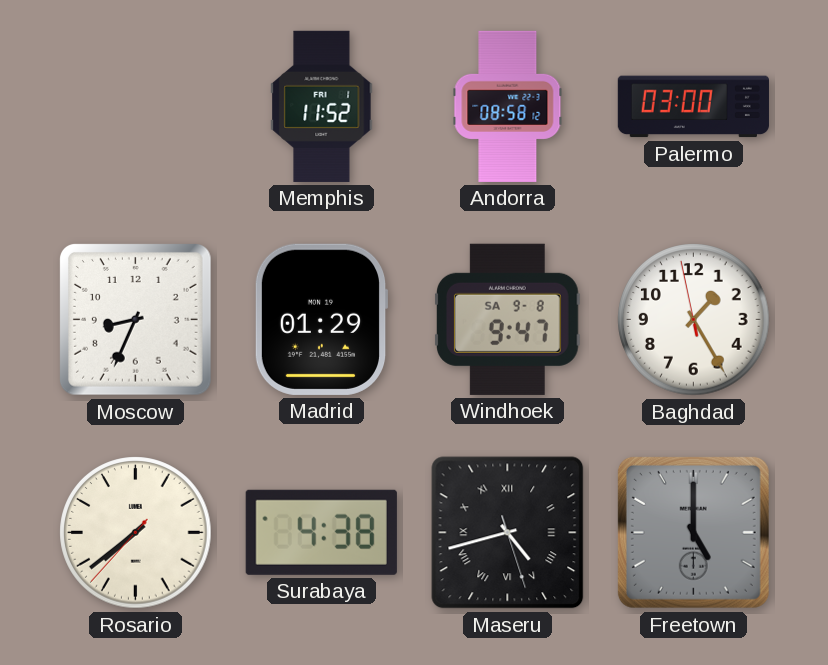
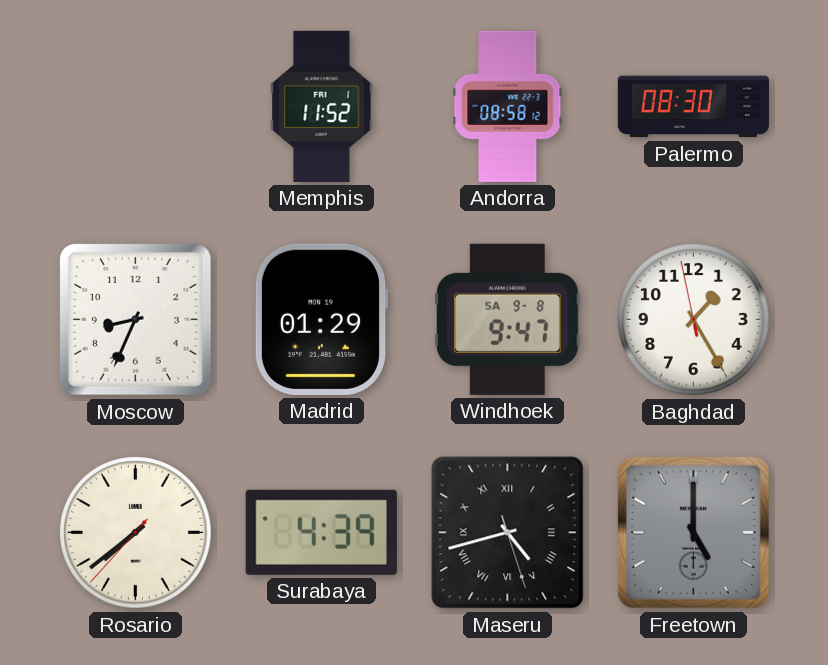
Palermo: 03:00 -> 08:30
Surabaya: 4:38 -> 4:39
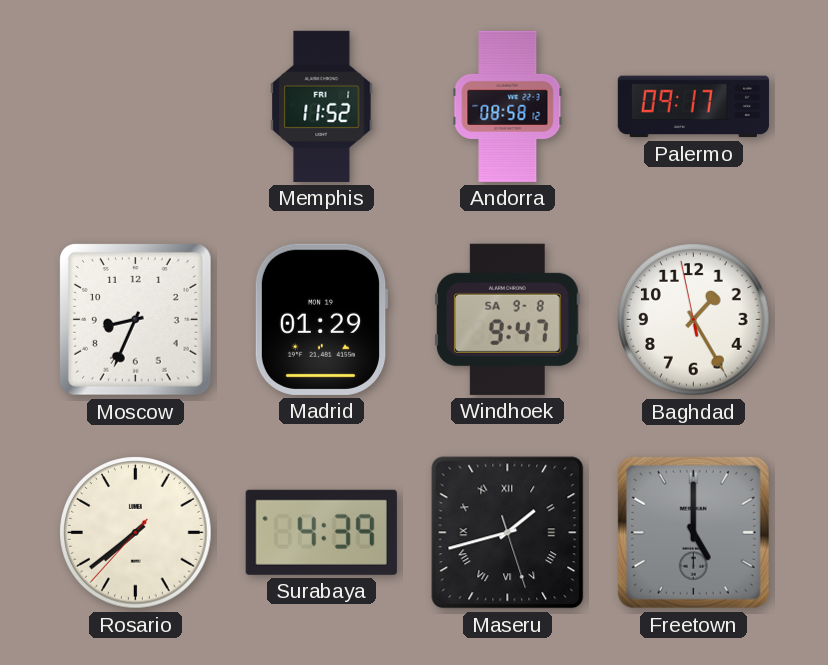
Palermo: 08:30 -> 09:17
Maseru: 4:42 -> 1:42
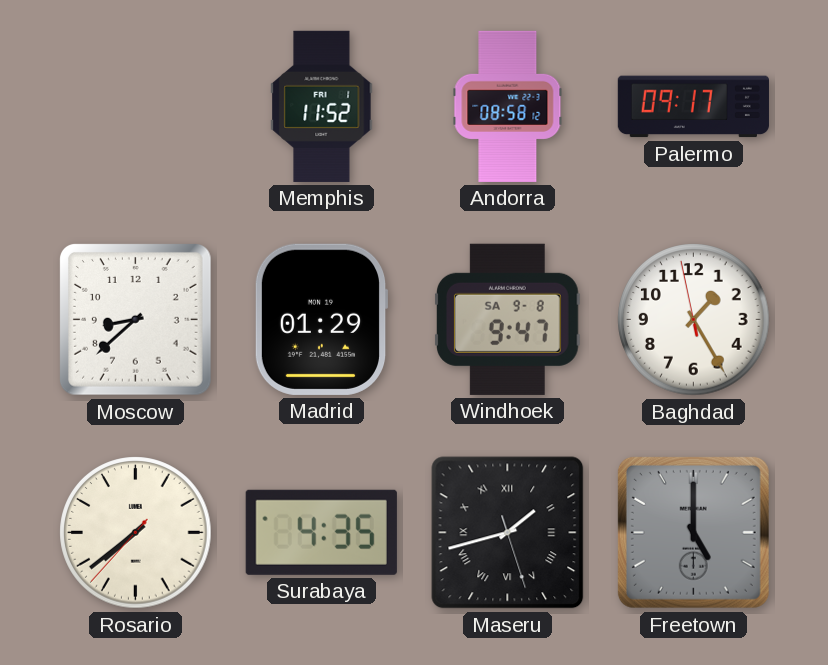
Moscow: 8:34 -> 8:38
Surabaya: 4:39 -> 4:35
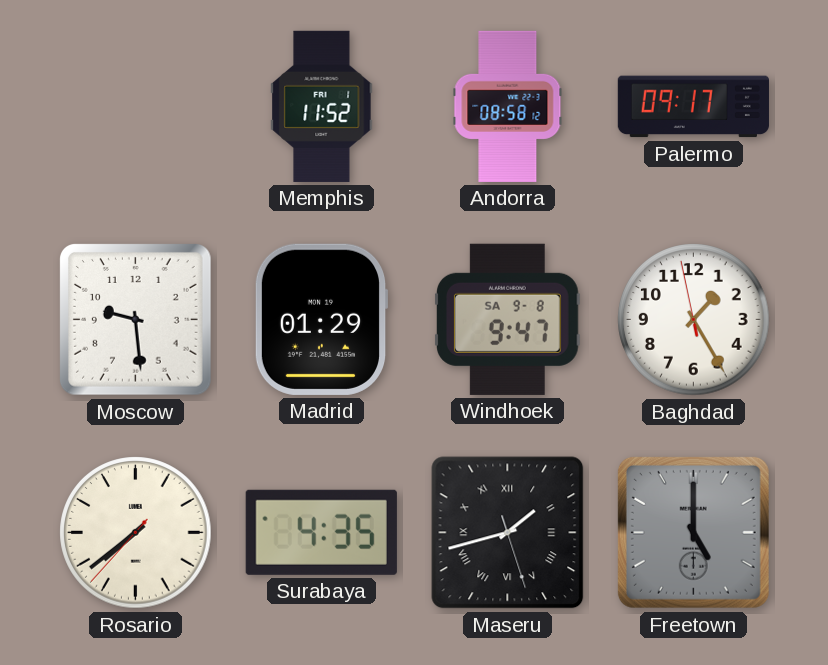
Moscow: 8:38 -> 9:29
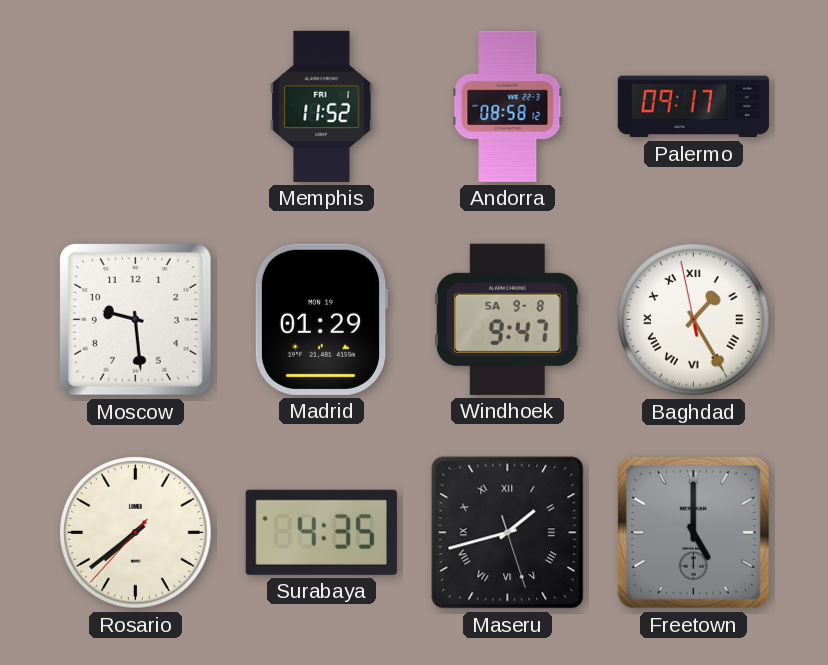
Baghdad numerals: Arabic -> Roman
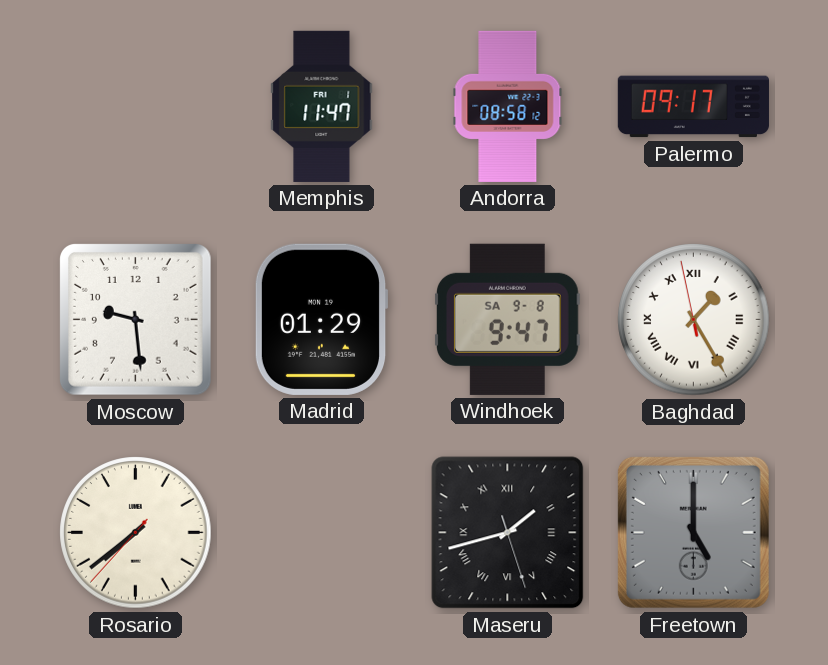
Memphis: 11:52 -> 11:47
Surabaya: 4:35 -> none
